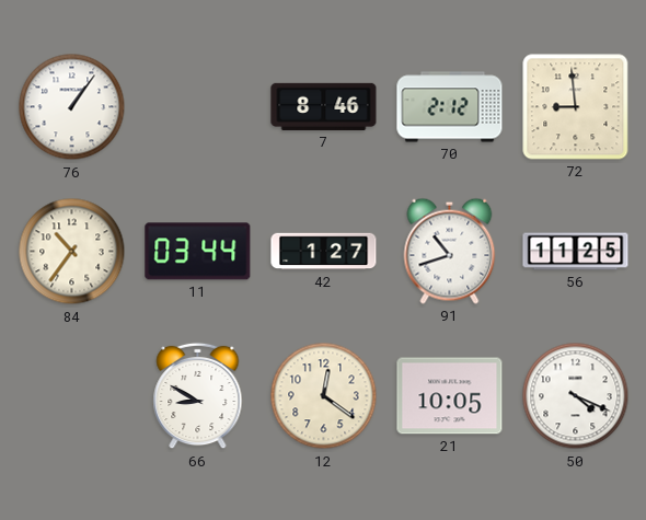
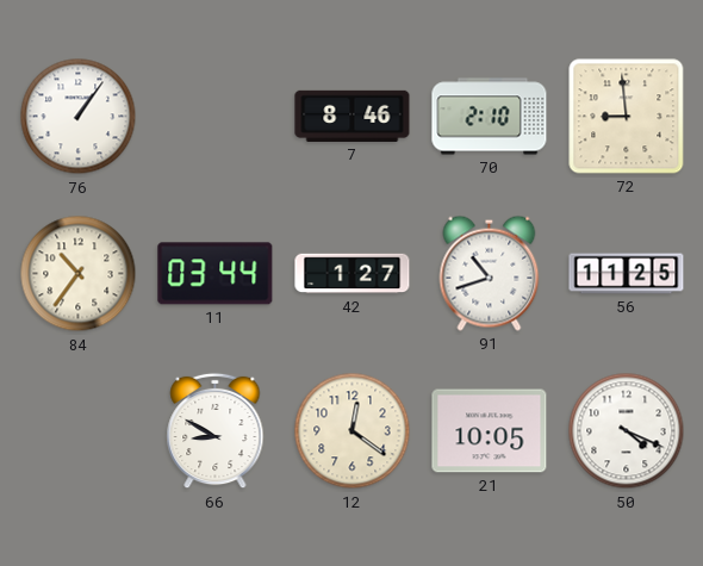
70: 2:12 -> 2:10
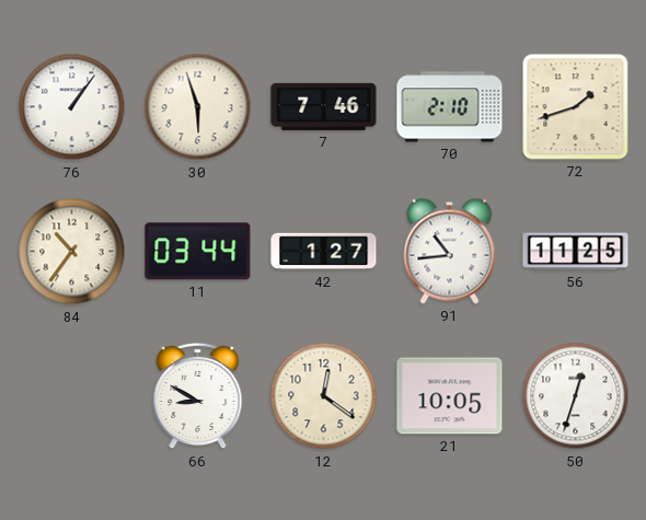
30: none -> 5:57
7: 8:46 -> 7:46
72: 8:59 -> 1:42
91: 10:42 -> 10:44
50: 4:19 -> 12:33
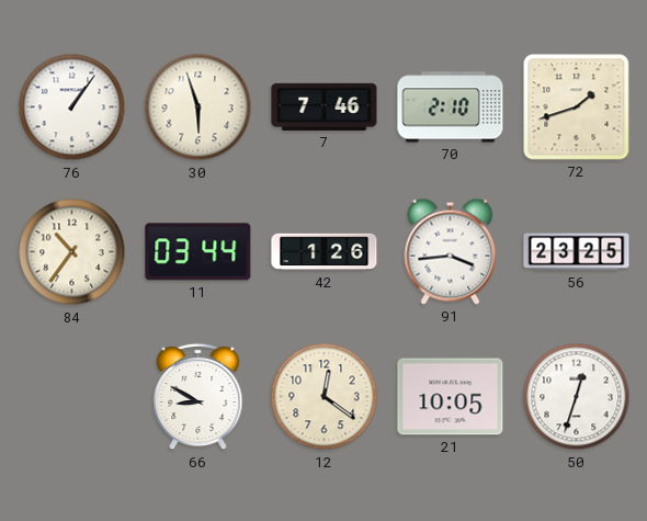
42: 1:27 -> 1:26
91: 10:44 -> 3:44
56: 11:25 -> 23:25
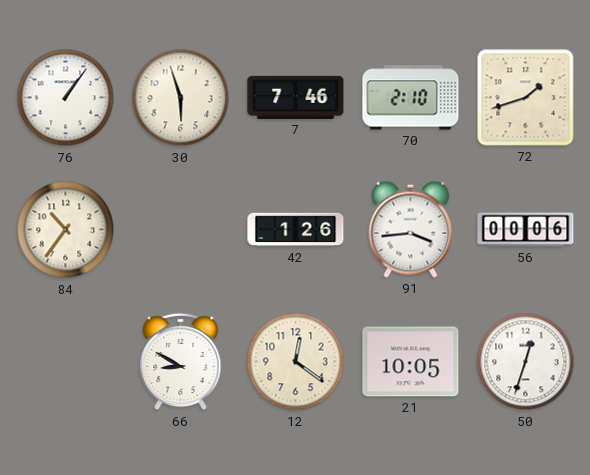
11: 03:44 -> none
56: 23:25 -> 00:06
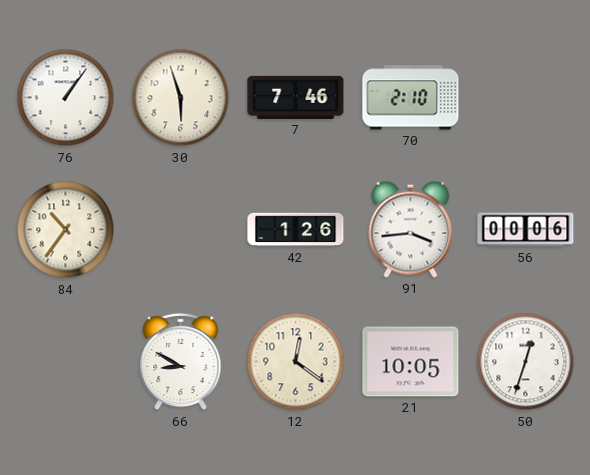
72: 1:42 -> none
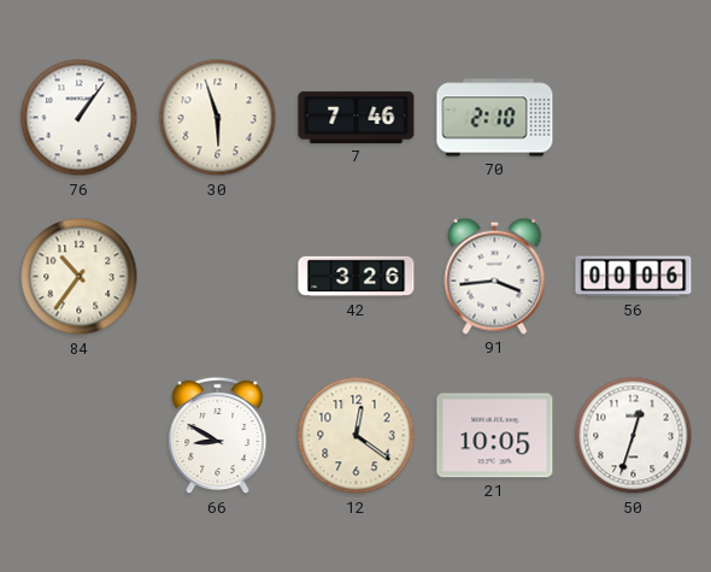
42: 1:26 -> 3:26
